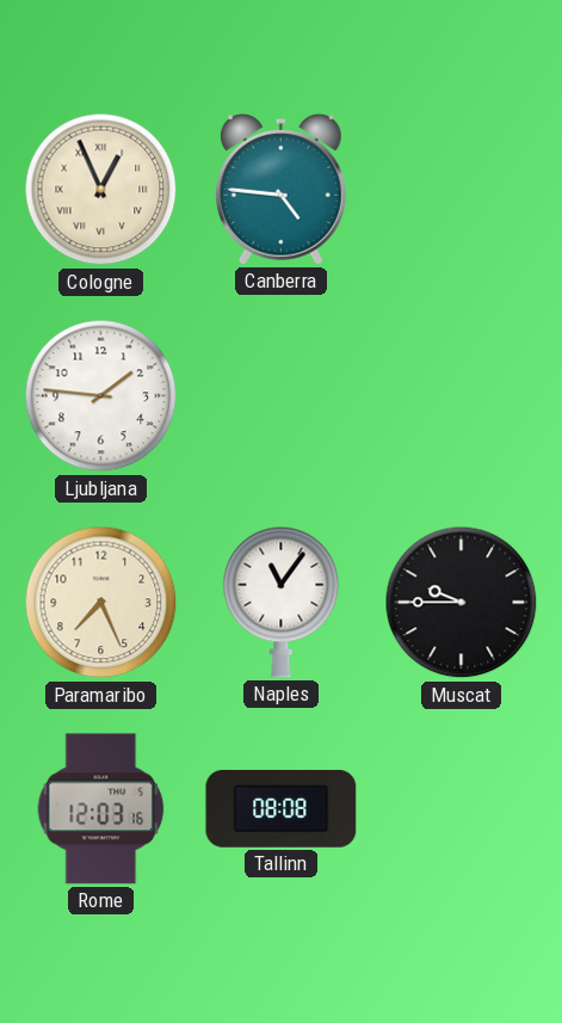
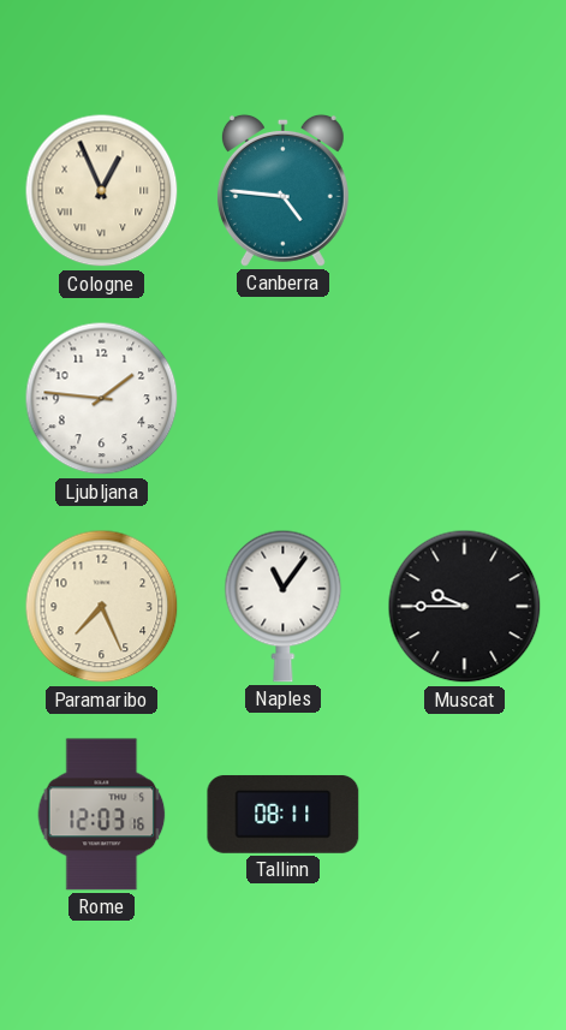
Tallinn: 08:08 -> 08:11
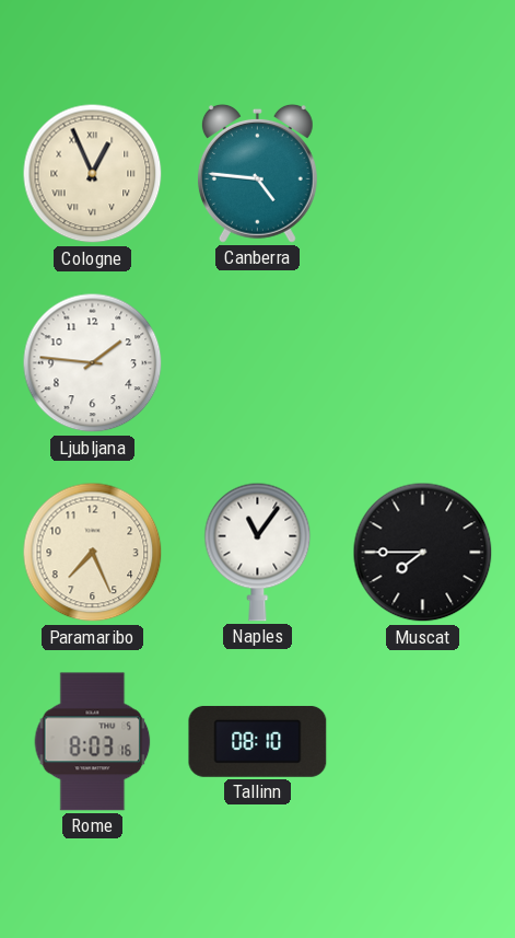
Muscat: 9:45 -> 7:45
Rome: 12:03 -> 8:03
Tallinn: 08:11 -> 08:10
